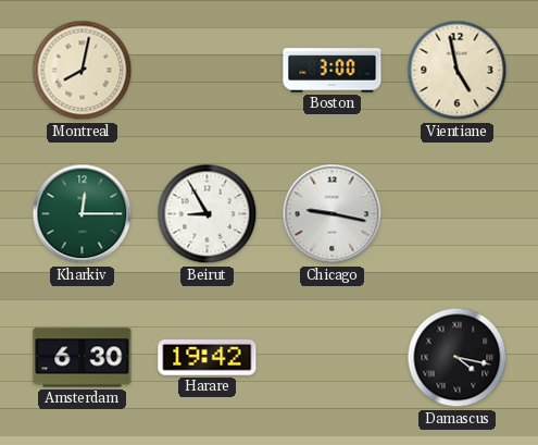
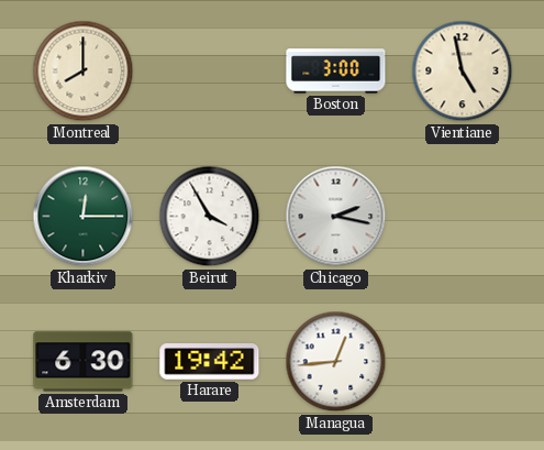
Montreal: 8:02 -> 8:00
Beirut: 8:55 -> 3:55
Chicago: 9:17 -> 2:17
Managua: none -> 12:44
Damascus: 4:17 -> none
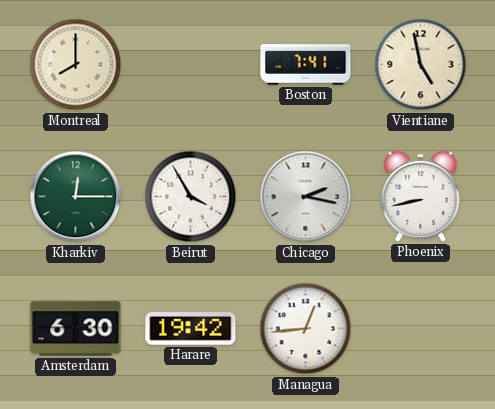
Boston: 3:00 -> 7:41
Phoenix: none -> 8:43
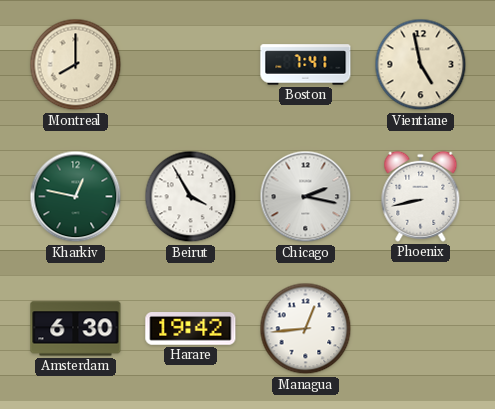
Kharkiv: 12:15 -> 12:47
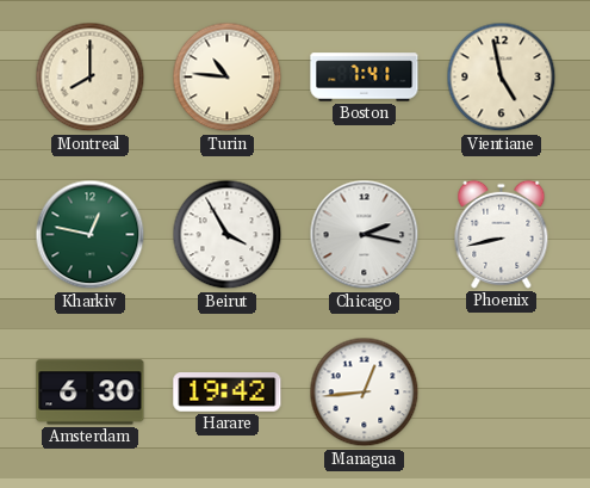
Turin: none -> 10:46
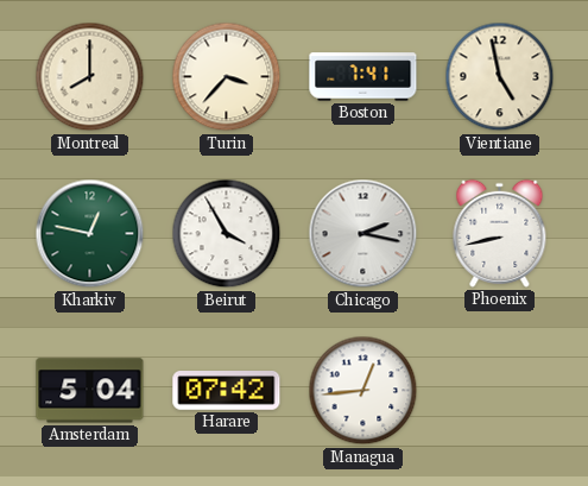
Turin: 10:46 -> 3:37
Amsterdam: 6:30 -> 5:04
Harare: 19:42 -> 07:42
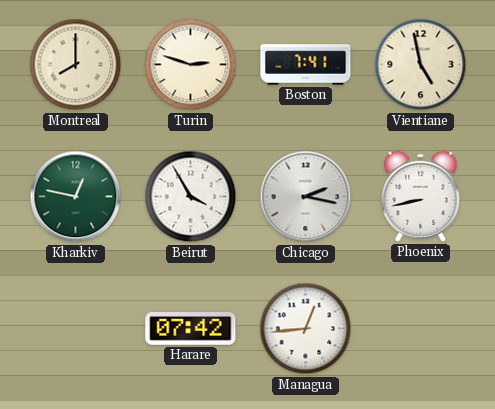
Turin: 3:37 -> 2:48
Amsterdam: 5:04 -> none
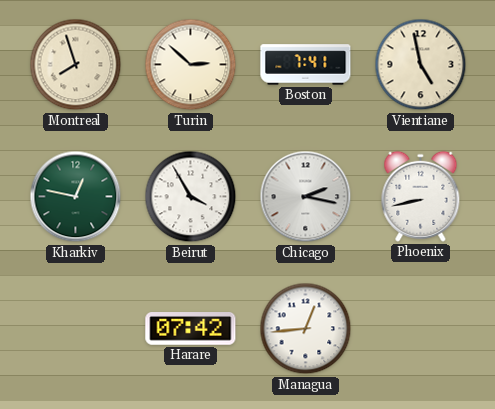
Montreal: 8:00 -> 7:57
Turin: 2:48 -> 2:52
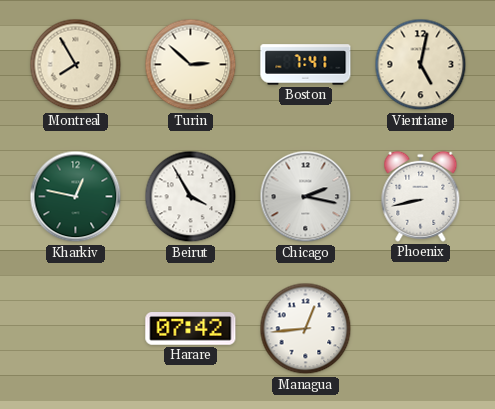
Montreal: 7:57 -> 7:55
Vientiane: 4:58 -> 5:02
